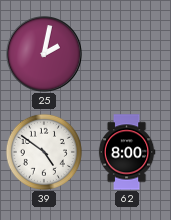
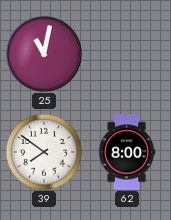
25: 2:02 -> 11:02
39: 4:51 -> 7:51
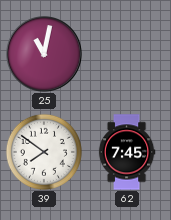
62: 8:00 -> 7:45
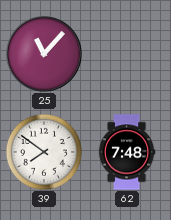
25: 11:02 -> 11:07
62: 7:45 -> 7:48
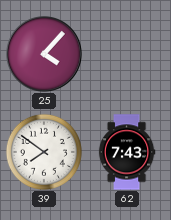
25: 11:07 -> 4:07
62: 7:48 -> 7:43
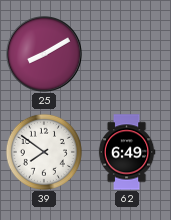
25: 4:07 -> 8:10
62: 7:43 -> 6:49
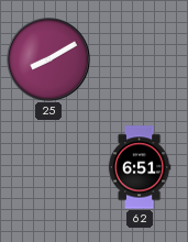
39: 7:51 -> none
62: 6:49 -> 6:51
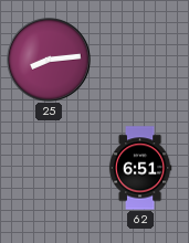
25: 8:10 -> 8:14
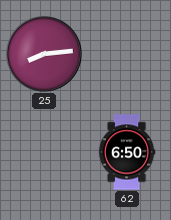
62: 6:51 -> 6:50
